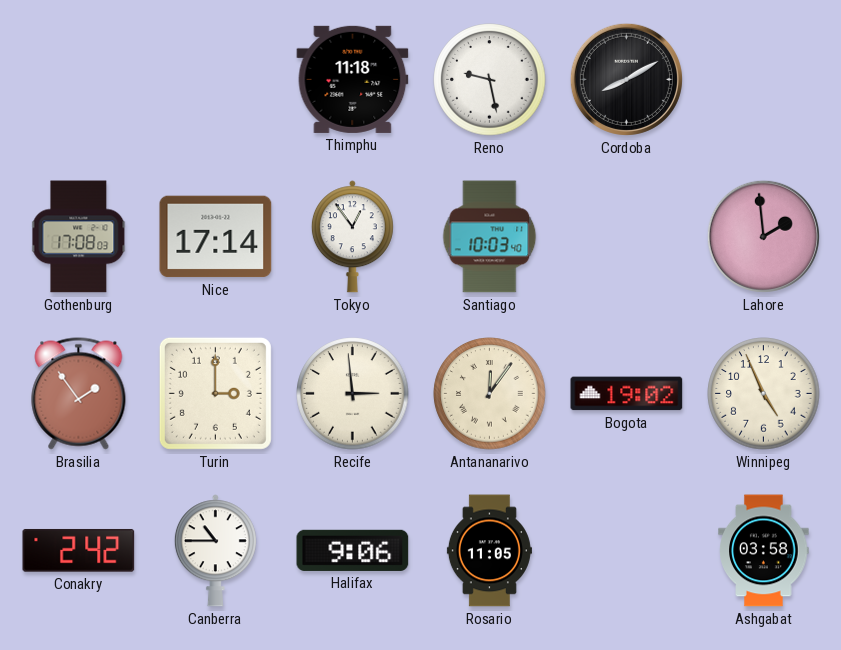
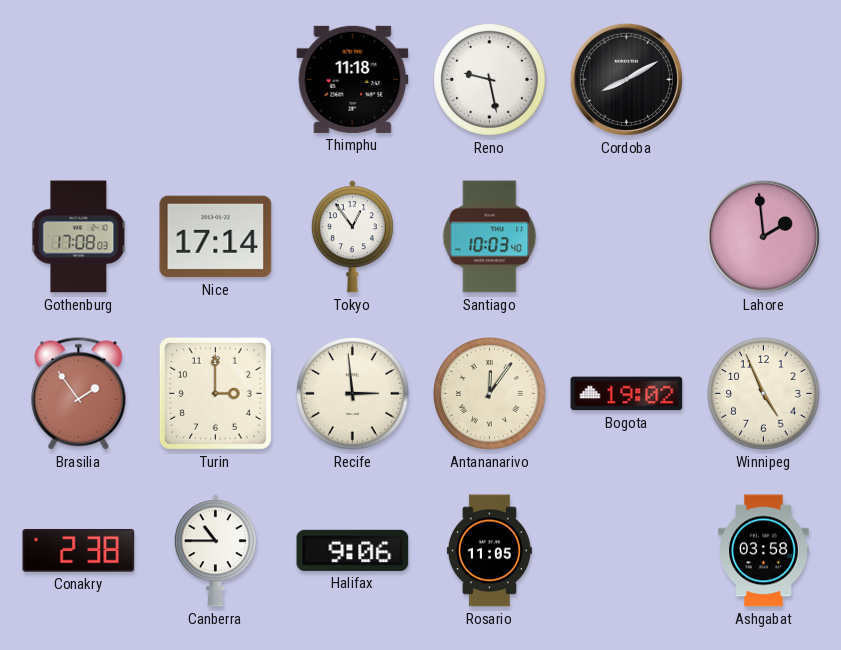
Conakry: 2:42 -> 2:38
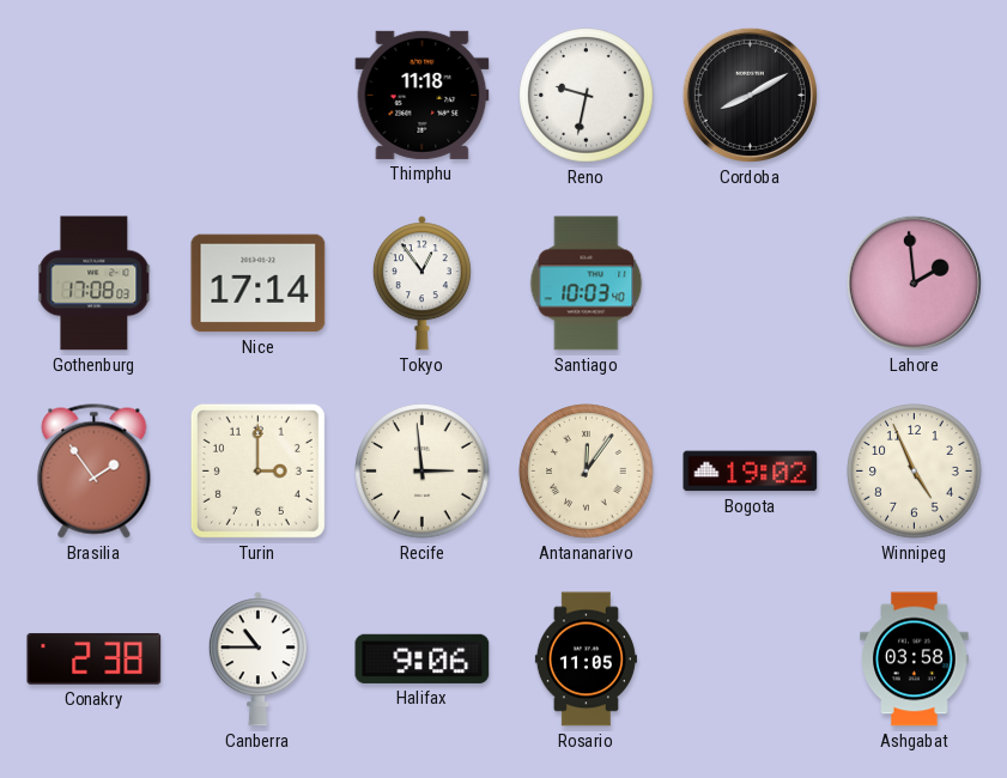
Reno: 9:28 -> 9:32
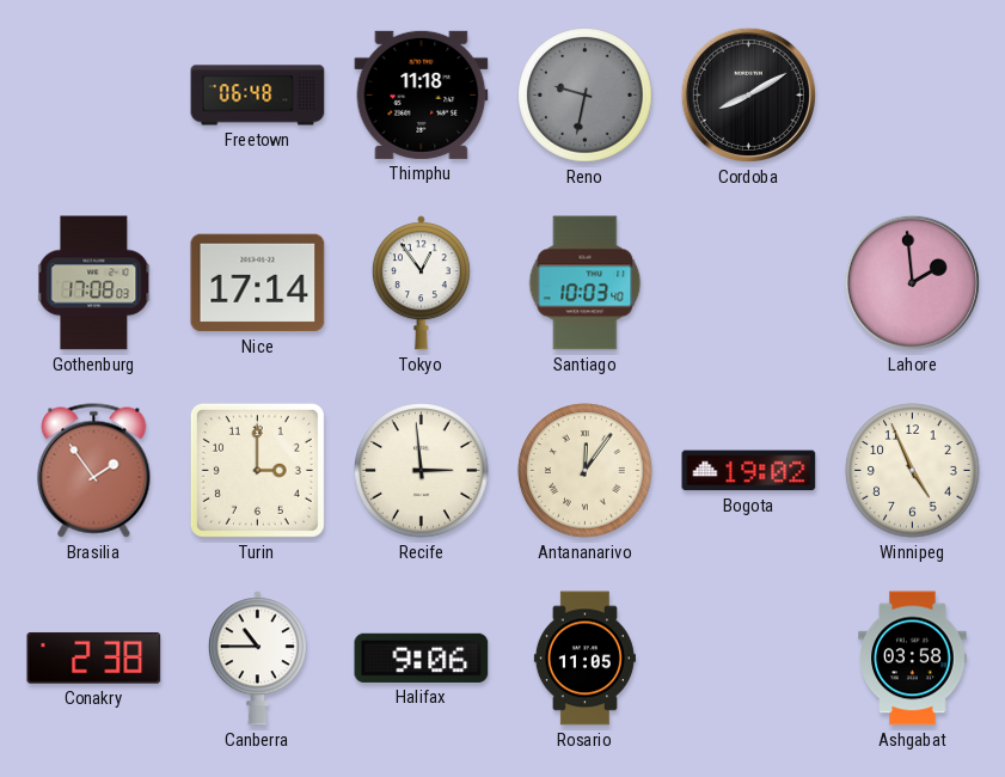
Freetown: none -> 06:48
Reno dial: white -> grey
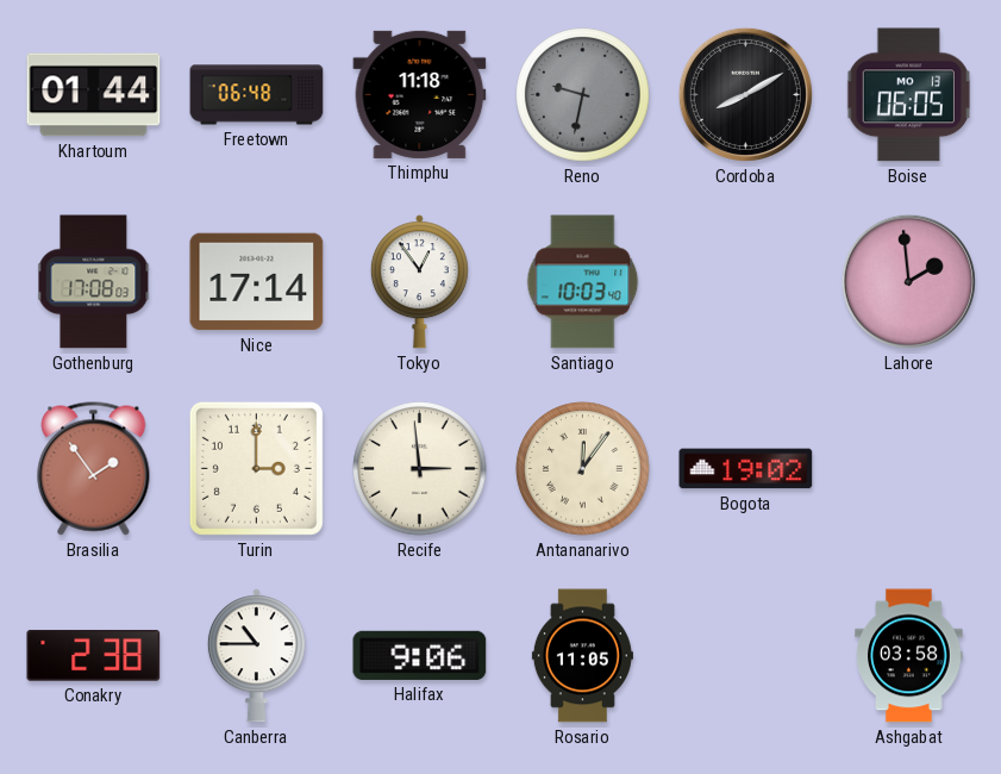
Khartoum: none -> 01:44
Boise: none -> 06:05
Winnipeg: 4:56 -> none
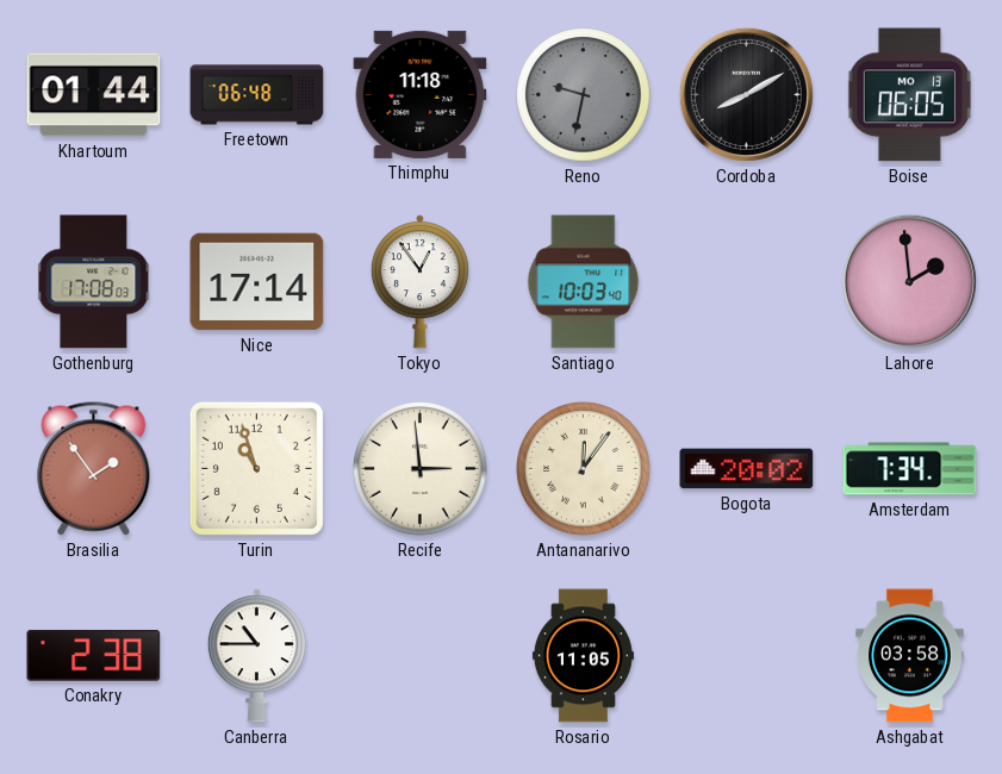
Turin: 3:00 -> 10:57
Bogota: 19:02 -> 20:02
Amsterdam: none -> 7:34
Halifax: 9:06 -> none
